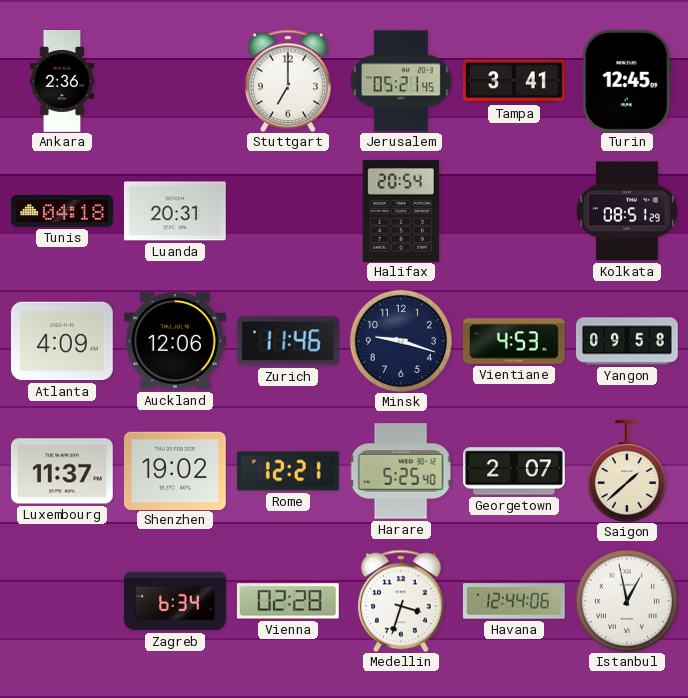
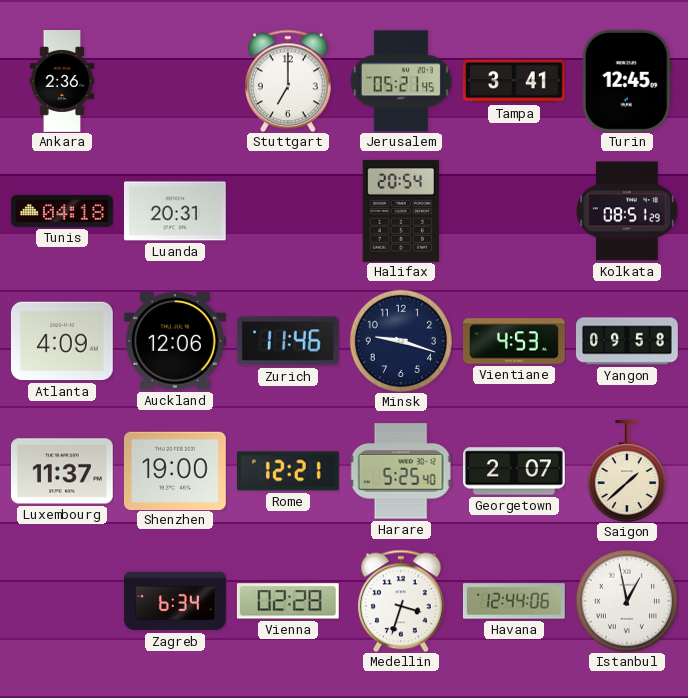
Shenzhen: 19:02 -> 19:00
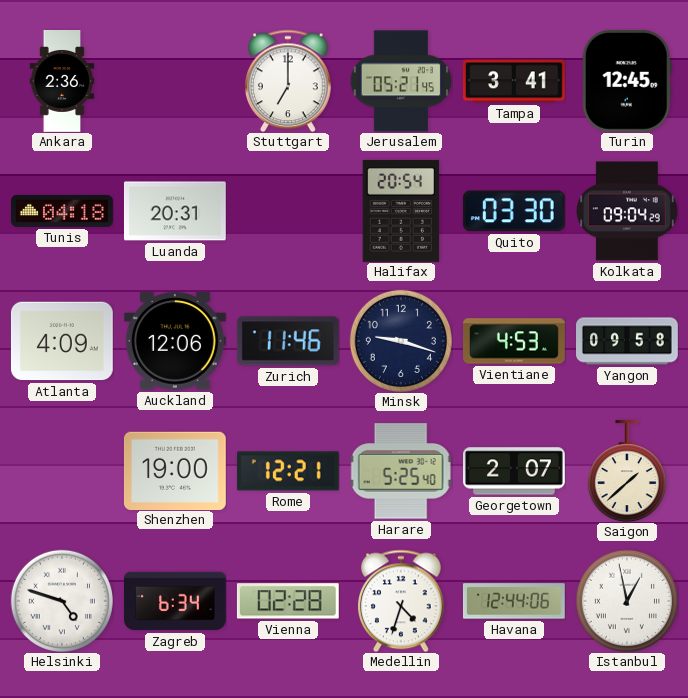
Quito: none -> 03:30
Kolkata: 08:51 -> 09:04
Luxembourg: 11:37 -> none
Helsinki: none -> 4:48
Medellin: 3:33 -> 4:33
